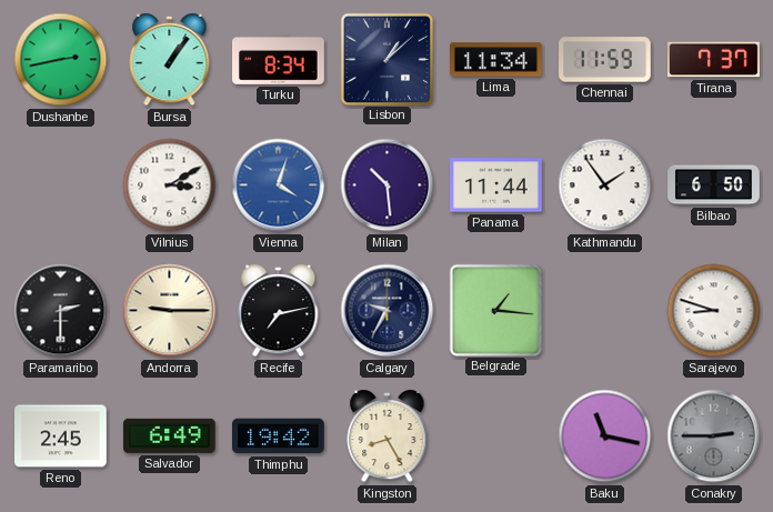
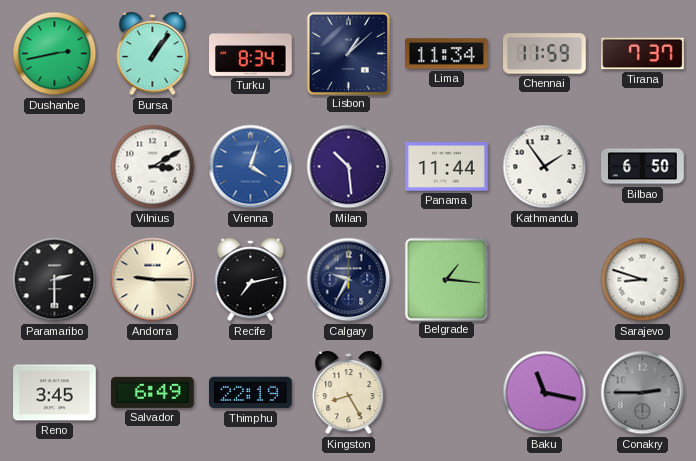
Reno: 2:45 -> 3:45
Thimphu: 19:42 -> 22:19
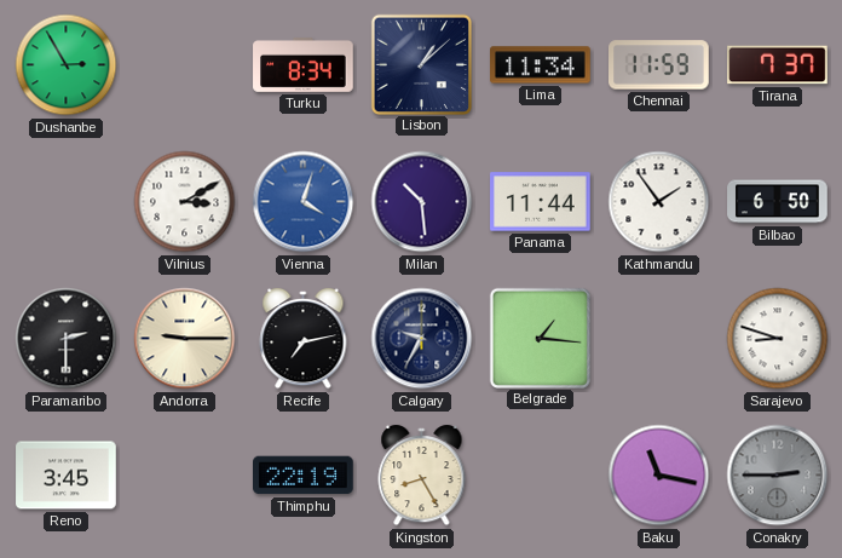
Dushanbe: 2:43 -> 2:55
Bursa: 1:06 -> none
Salvador: 6:49 -> none
